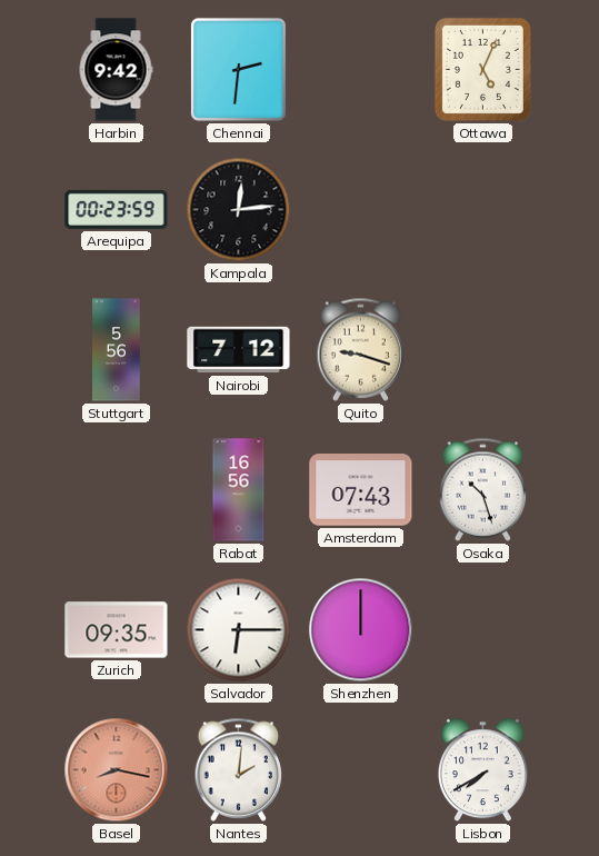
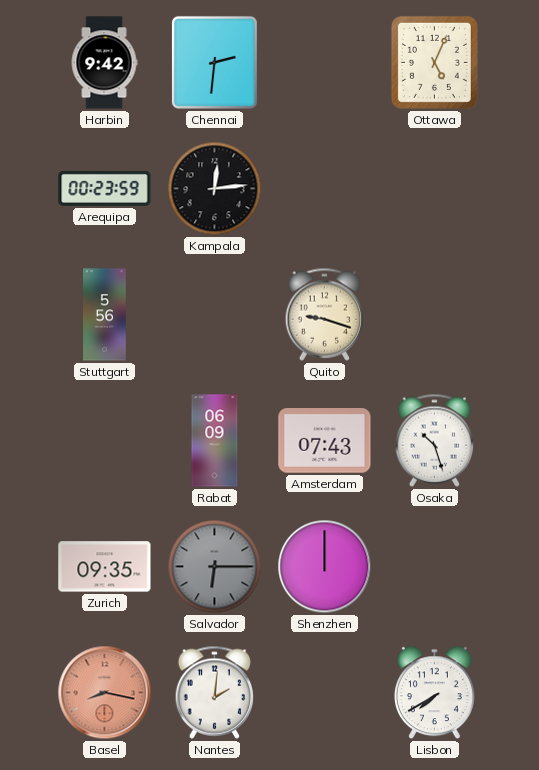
Nairobi: 7:12 -> none
Rabat: 16:56 -> 06:09
Salvador dial: white -> grey
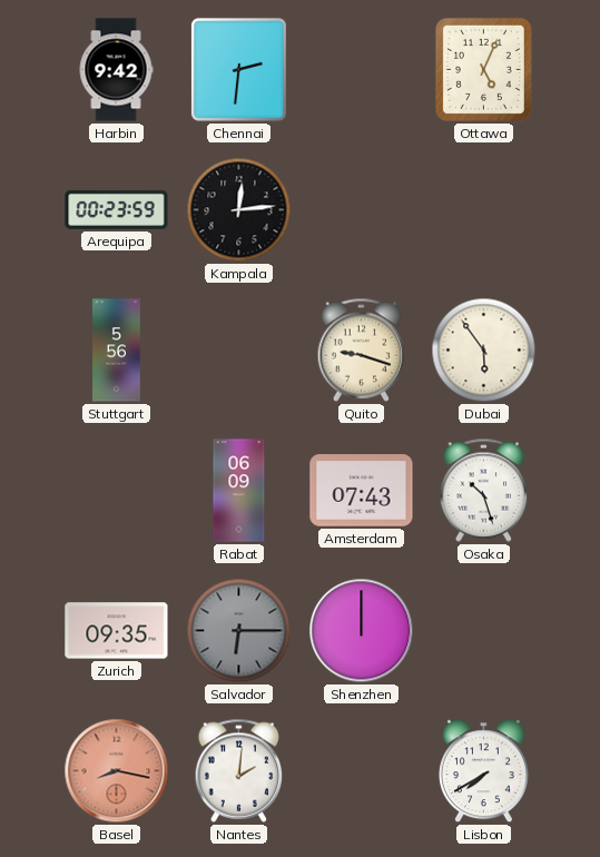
Dubai: none -> 5:54
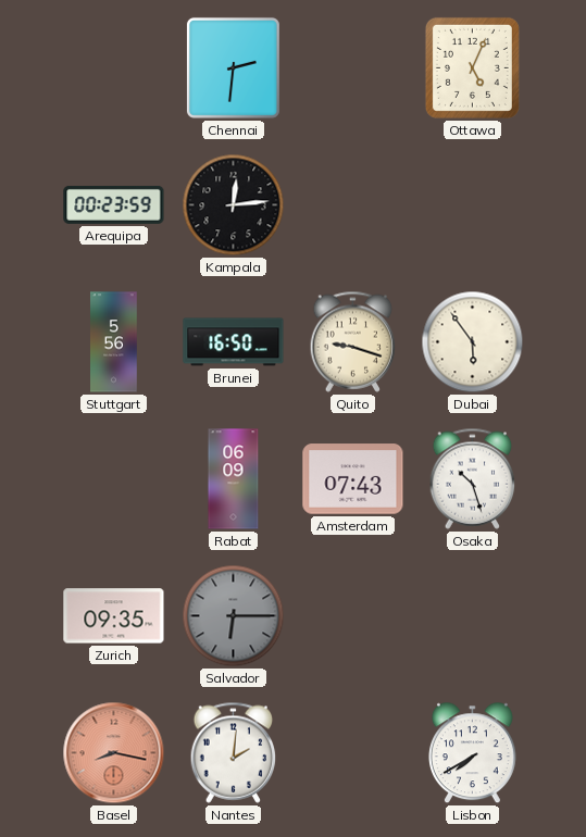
Harbin: 9:42 -> none
Brunei: none -> 16:50
Shenzhen: 12:00 -> none
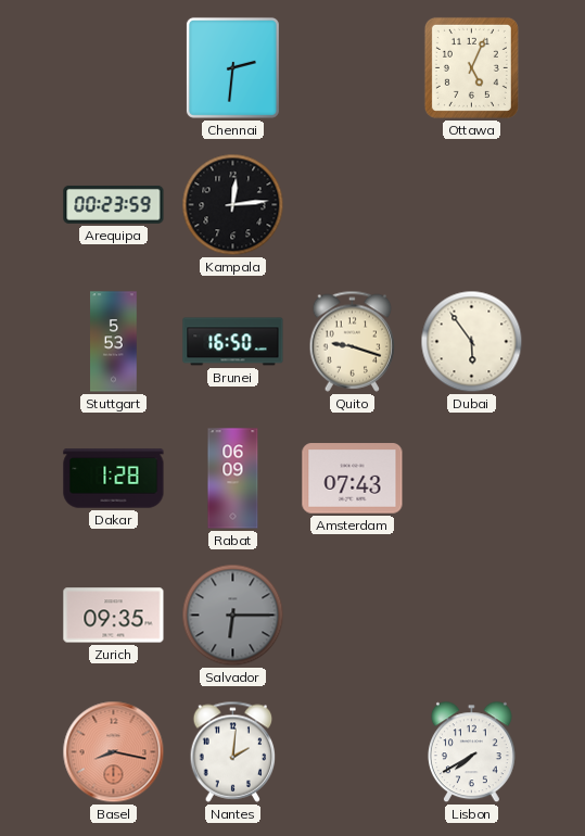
Stuttgart: 5:56 -> 5:53
Dakar: none -> 1:28
Osaka: 10:27 -> none
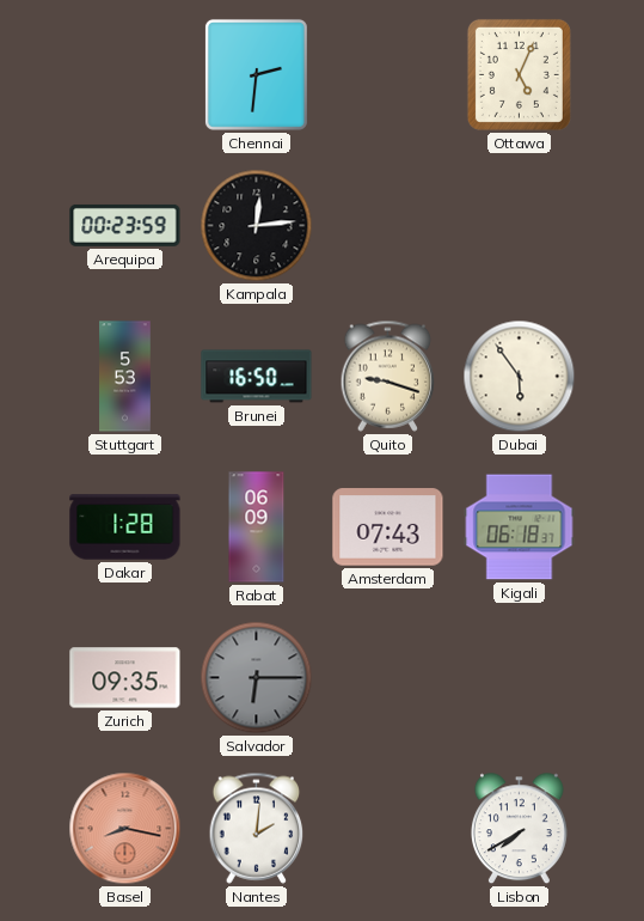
Kigali: none -> 06:18
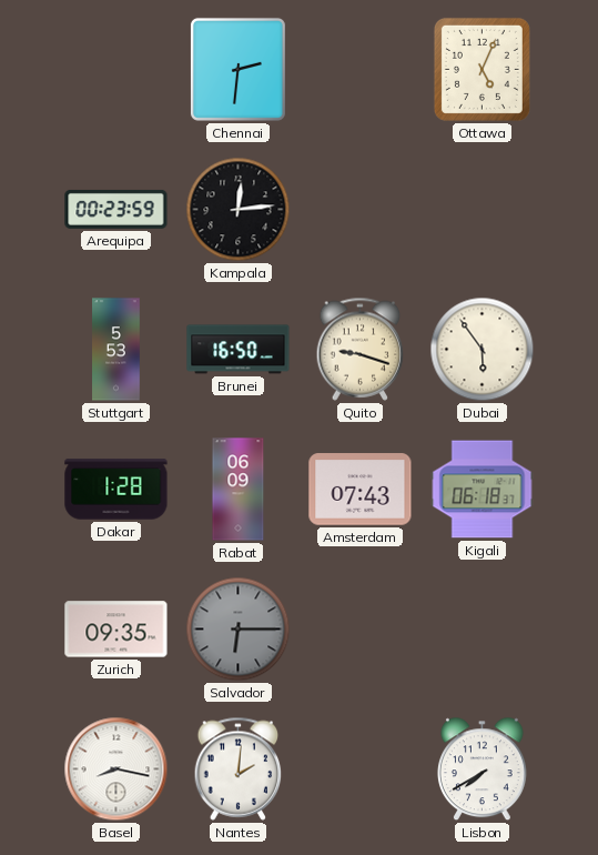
Basel dial: salmon -> white
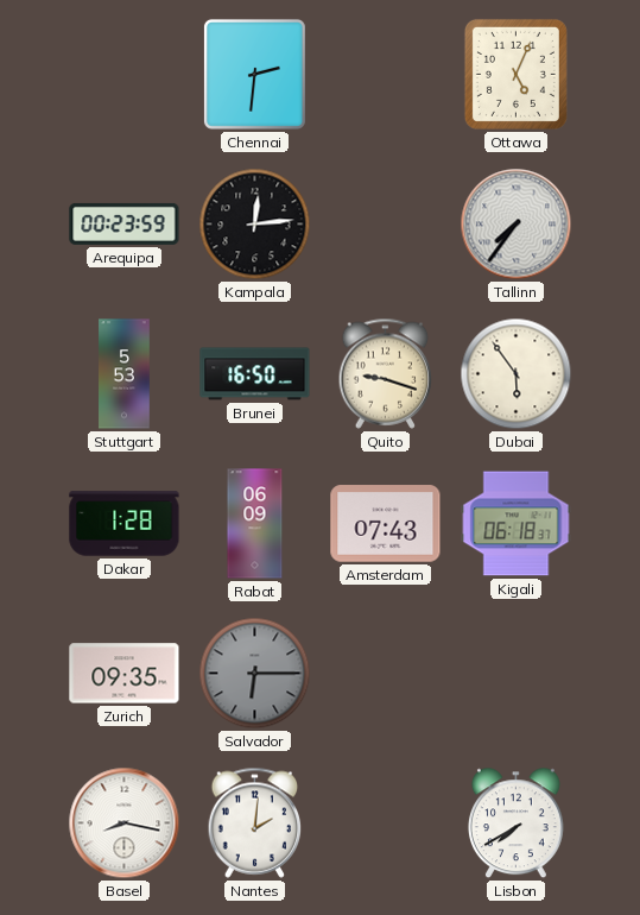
Tallinn: none -> 7:36
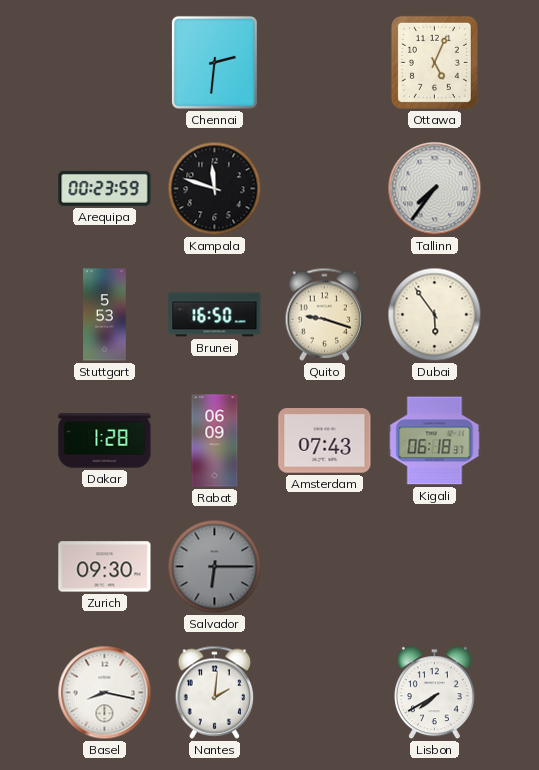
Kampala: 12:14 -> 11:48
Zurich: 09:35 -> 09:30
